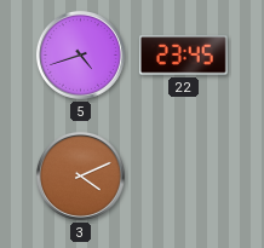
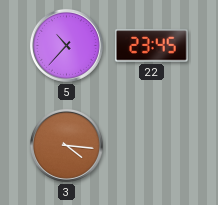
5: 4:42 -> 10:37
3: 4:11 -> 4:16
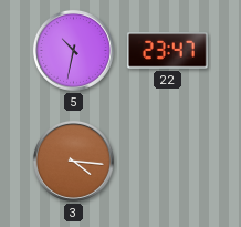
5: 10:37 -> 10:32
22: 23:45 -> 23:47
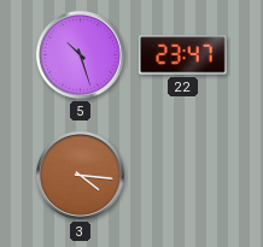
5: 10:32 -> 10:27
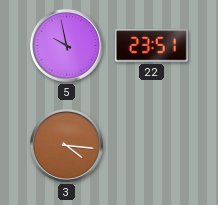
5: 10:27 -> 9:58
22: 23:47 -> 23:51
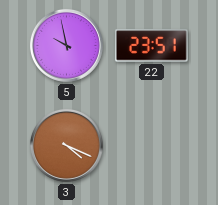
3: 4:16 -> 4:19
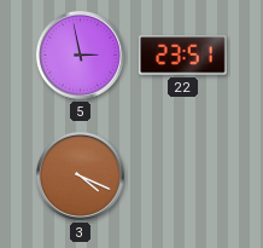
5: 9:58 -> 2:58
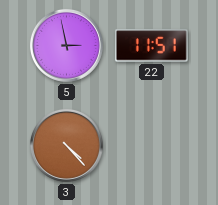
22: 23:51 -> 11:51
3: 4:19 -> 4:23
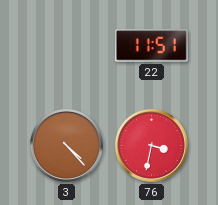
5: 2:58 -> none
76: none -> 3:32
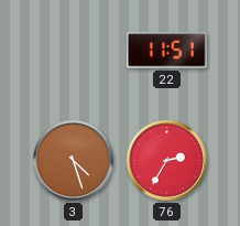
3: 4:23 -> 4:27
76: 3:32 -> 2:35
